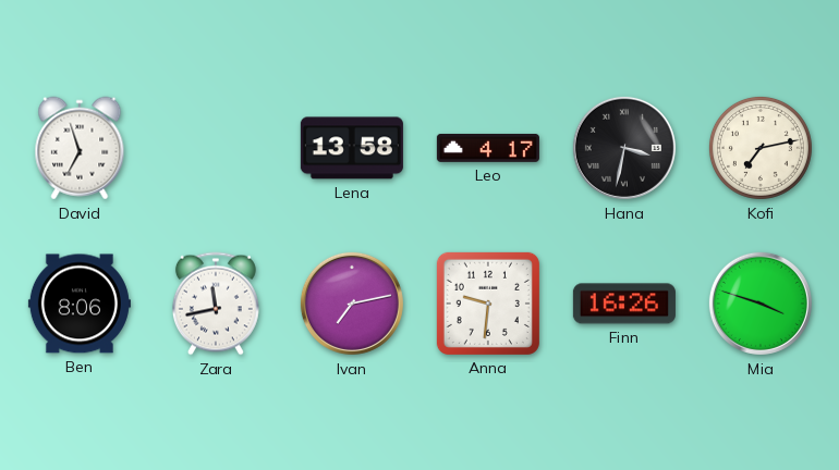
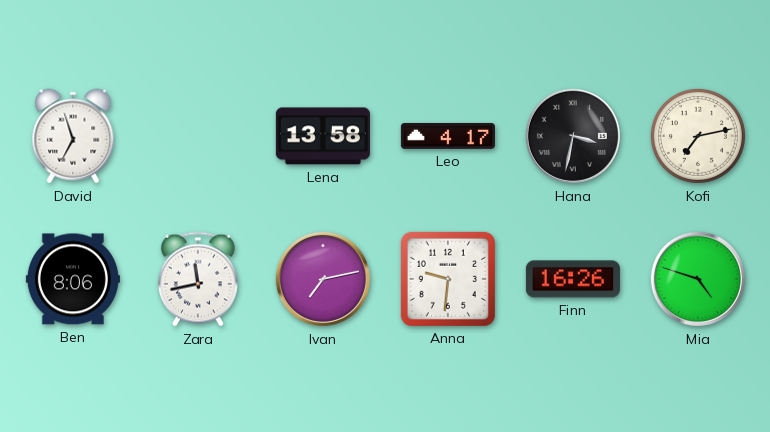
Mia: 3:48 -> 4:48
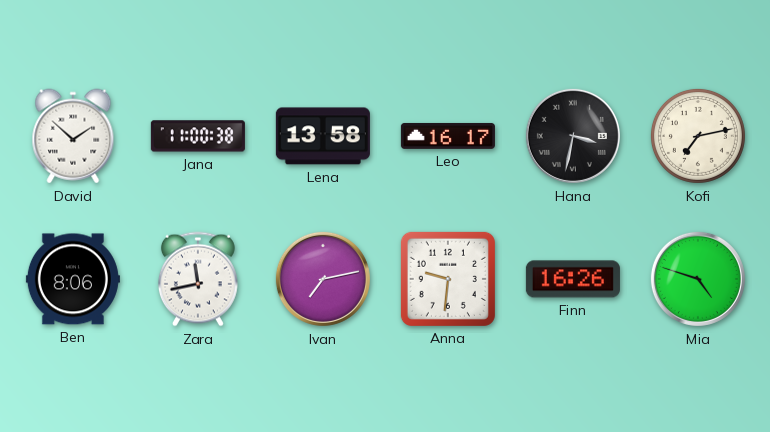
David: 6:57 -> 1:52
Jana: none -> 11:00
Leo: 4:17 -> 16:17
